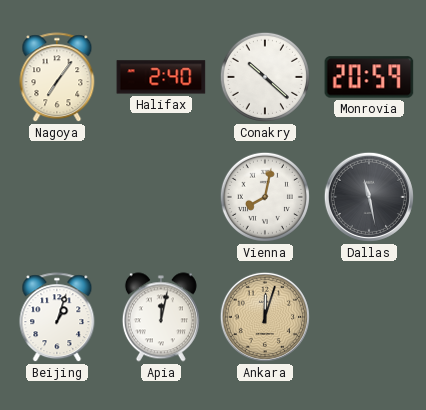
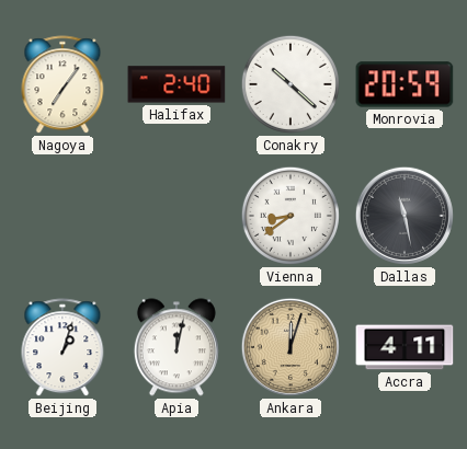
Vienna: 8:02 -> 8:39
Accra: none -> 4:11
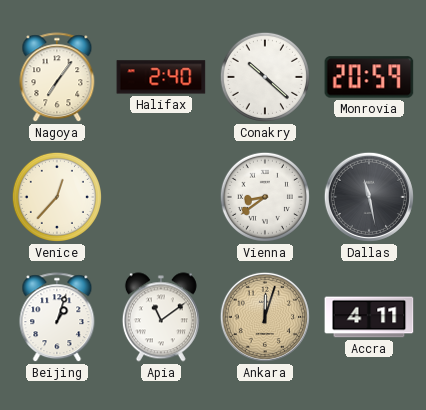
Venice: none -> 12:37
Apia: 12:02 -> 11:09
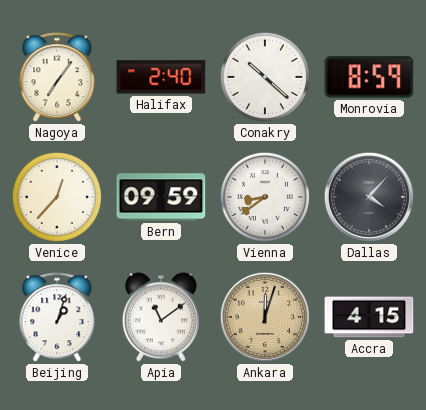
Monrovia: 20:59 -> 8:59
Bern: none -> 09:59
Dallas: 11:28 -> 4:07
Accra: 4:11 -> 4:15
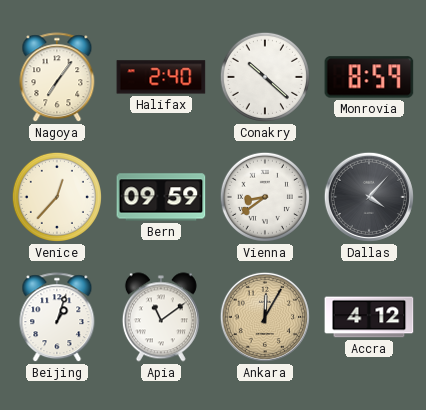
Ankara: 12:03 -> 12:05
Accra: 4:15 -> 4:12
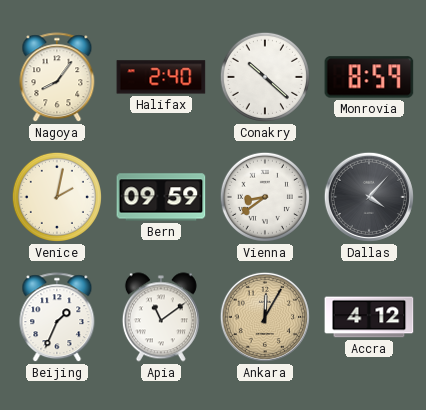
Nagoya: 7:06 -> 8:06
Venice: 12:37 -> 2:02
Beijing: 1:03 -> 1:34
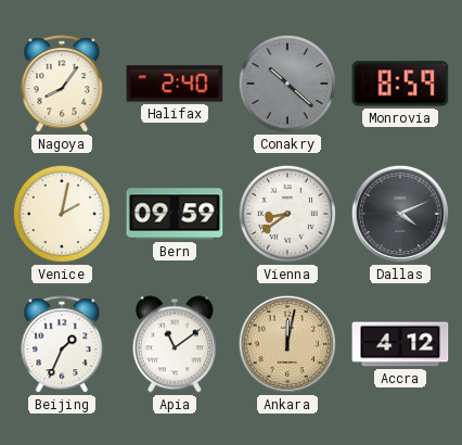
Conakry dial: white -> grey
Dallas: 4:07 -> 4:11
Ankara: 12:05 -> 12:02
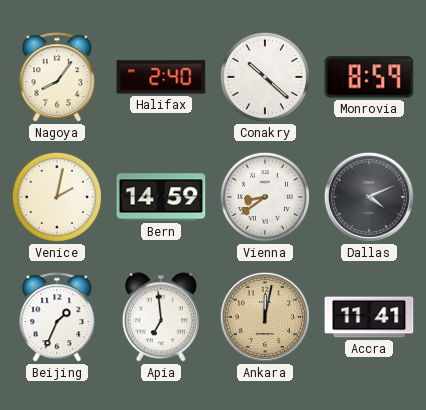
Conakry dial: grey -> white
Bern: 09:59 -> 14:59
Apia: 11:09 -> 6:59
Accra: 4:12 -> 11:41
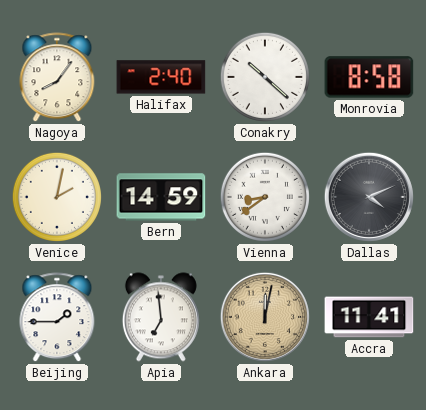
Monrovia: 8:59 -> 8:58
Beijing: 1:34 -> 1:45
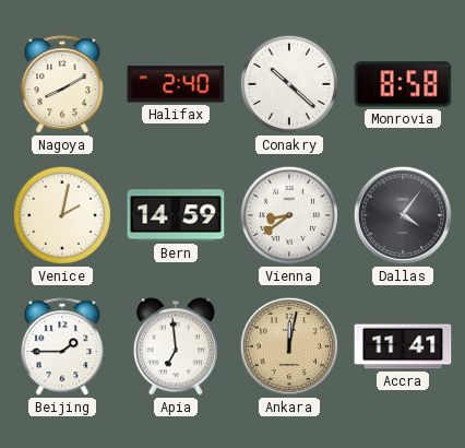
Nagoya: 8:06 -> 8:10
Dallas: 4:11 -> 4:06
